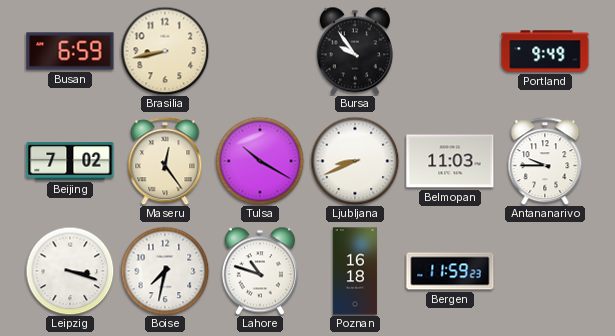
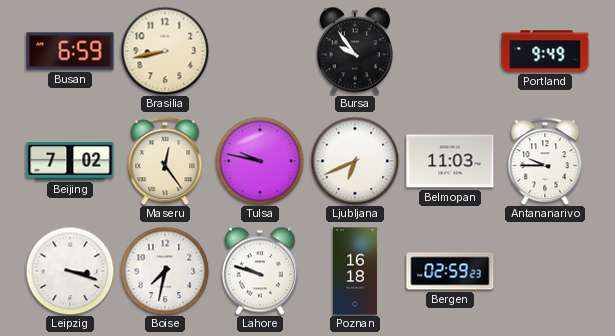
Tulsa: 10:20 -> 9:47
Ljubljana: 8:41 -> 6:41
Lahore: 10:48 -> 9:48
Bergen: 11:59 -> 02:59
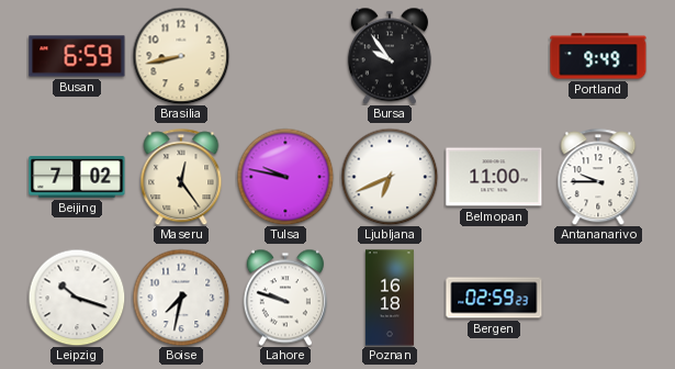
Belmopan: 11:03 -> 11:00
Leipzig: 3:18 -> 10:18
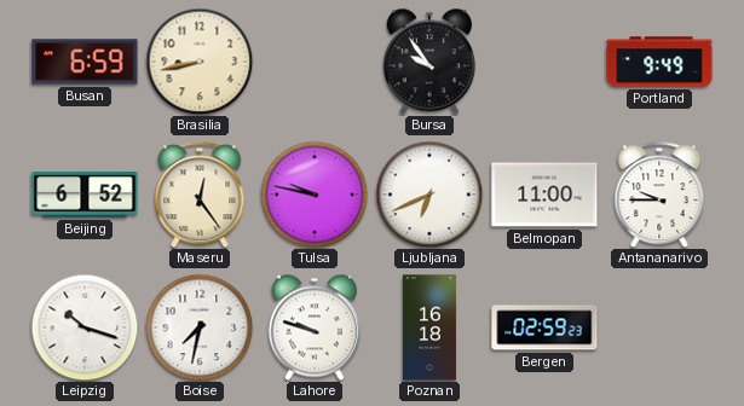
Beijing: 7:02 -> 6:52
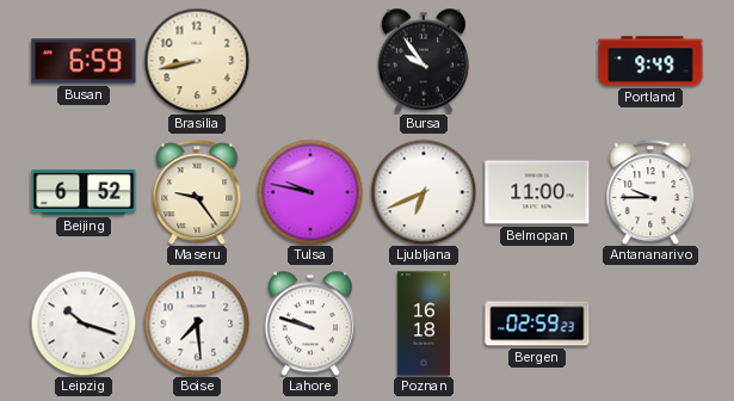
Maseru: 12:24 -> 9:24
Boise: 7:32 -> 7:29
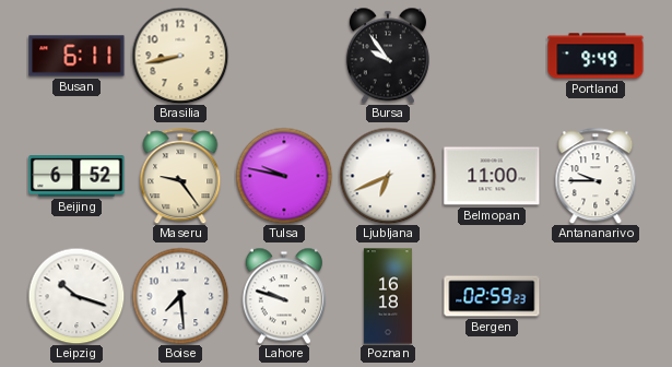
Busan: 6:59 -> 6:11
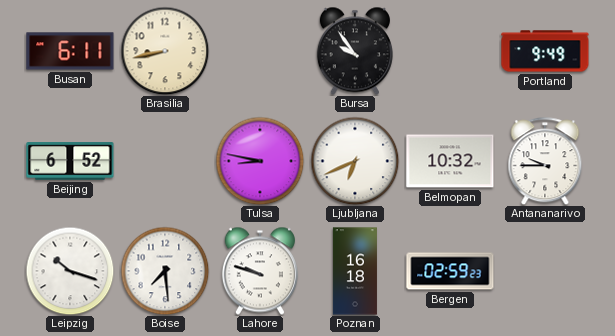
Maseru: 9:24 -> none
Tulsa: 9:47 -> 8:47
Belmopan: 11:00 -> 10:32
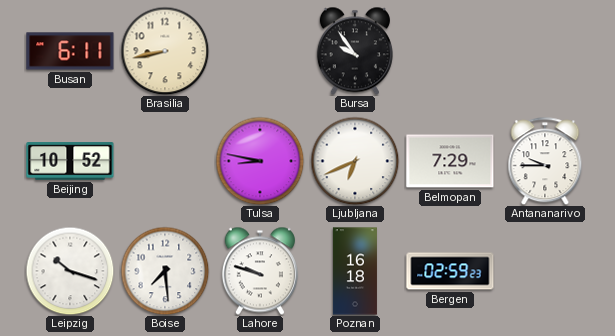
Portland: 9:49 -> none
Beijing: 6:52 -> 10:52
Belmopan: 10:32 -> 7:29
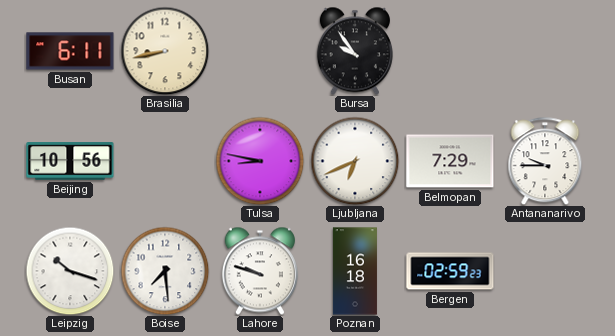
Beijing: 10:52 -> 10:56
